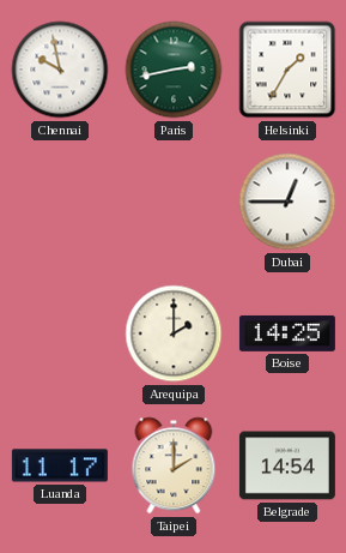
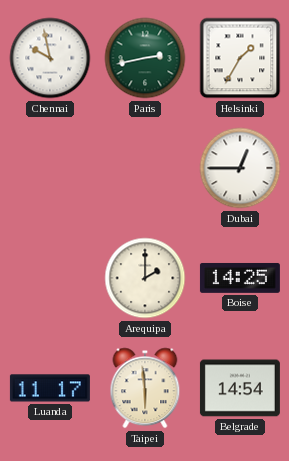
Taipei: 2:00 -> 5:59
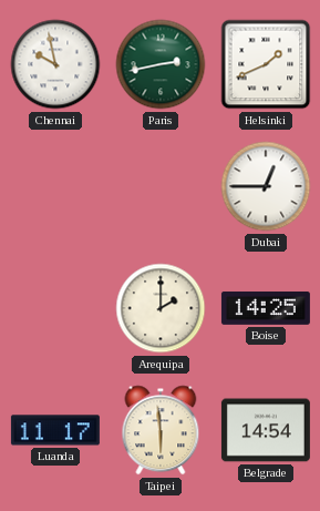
Helsinki: 1:35 -> 1:41
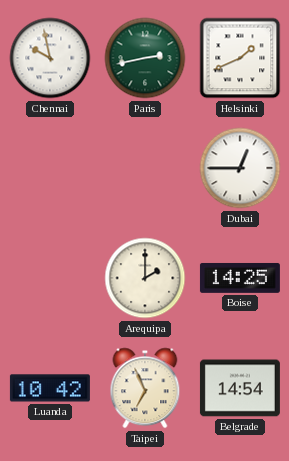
Luanda: 11:17 -> 10:42
Taipei: 5:59 -> 6:56
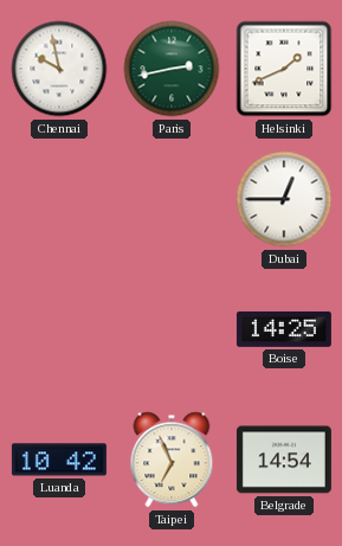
Arequipa: 2:00 -> none
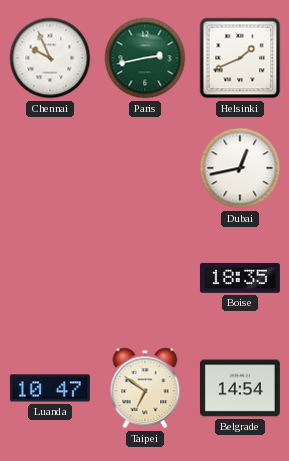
Chennai: 9:58 -> 9:56
Dubai: 12:45 -> 12:43
Boise: 14:25 -> 18:35
Luanda: 10:42 -> 10:47
Taipei: 6:56 -> 6:51
